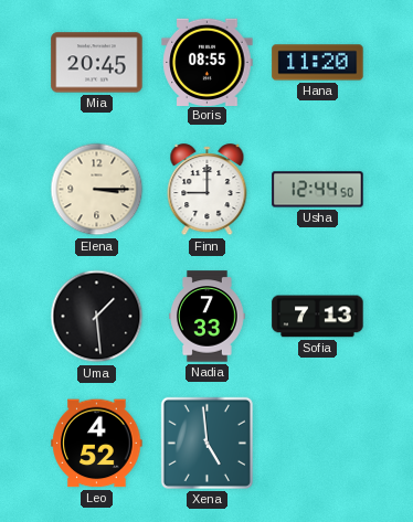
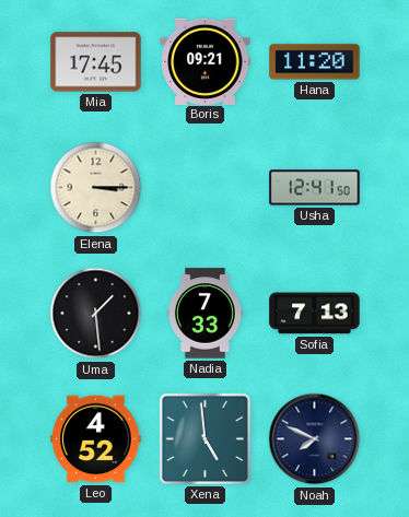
Mia: 20:45 -> 17:45
Boris: 08:55 -> 09:21
Finn: 9:00 -> none
Usha: 12:44 -> 12:41
Noah: none -> 7:49
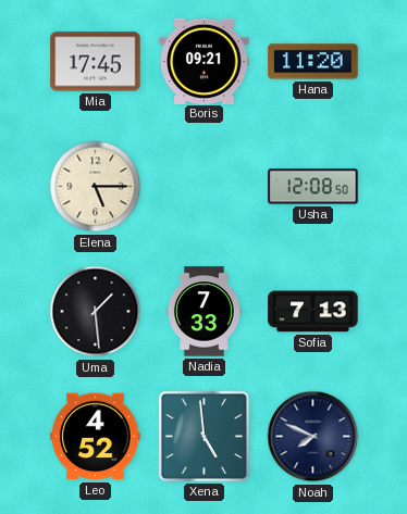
Elena: 3:15 -> 5:15
Usha: 12:41 -> 12:08
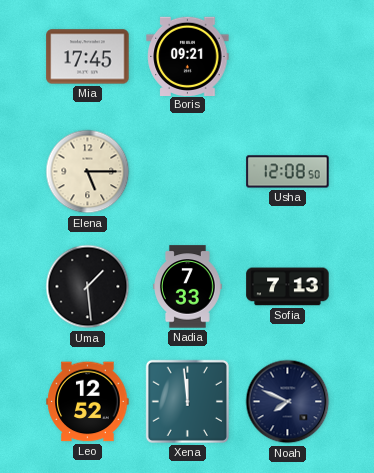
Hana: 11:20 -> none
Leo: 4:52 -> 12:52
Xena: 4:59 -> 11:59
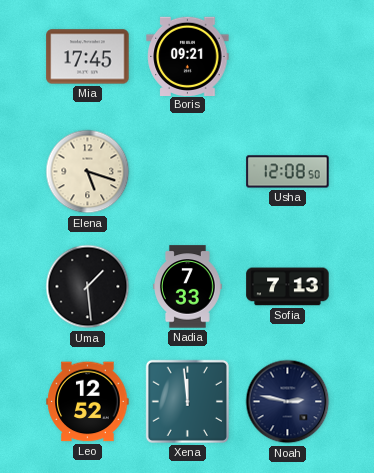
Elena: 5:15 -> 5:18
Noah: 7:49 -> 2:47
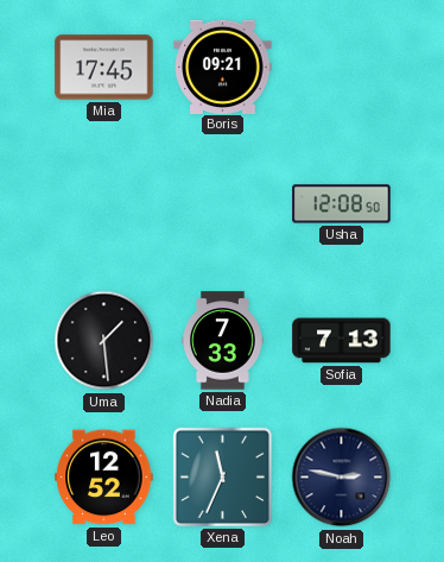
Elena: 5:18 -> none
Xena: 11:59 -> 11:34
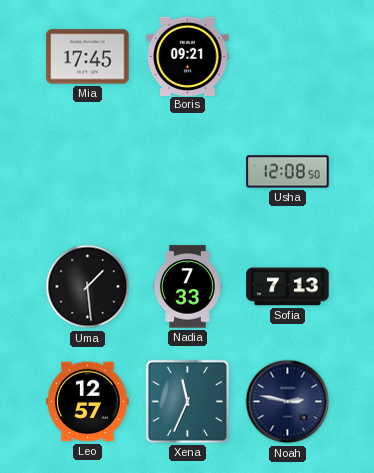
Leo: 12:52 -> 12:57
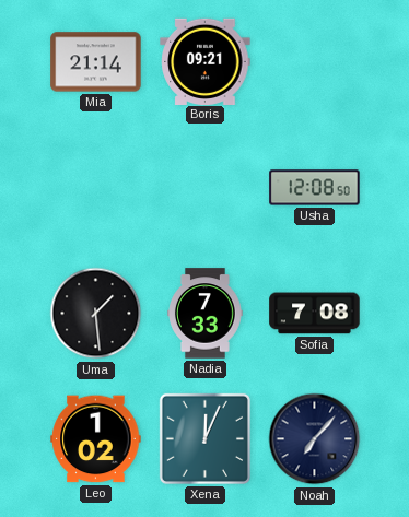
Mia: 17:45 -> 21:14
Sofia: 7:13 -> 7:08
Leo: 12:57 -> 1:02
Xena: 11:34 -> 12:04
Noah: 2:47 -> 7:07
